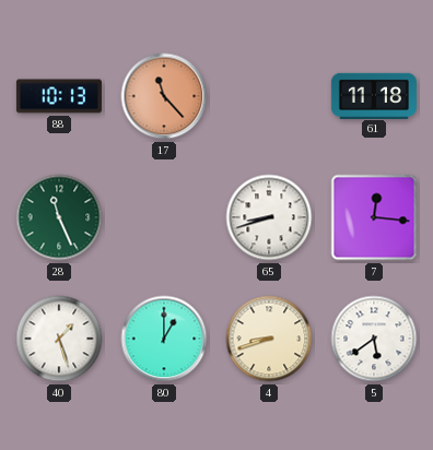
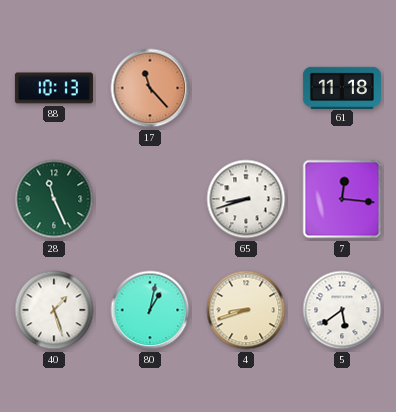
80: 1:00 -> 1:02
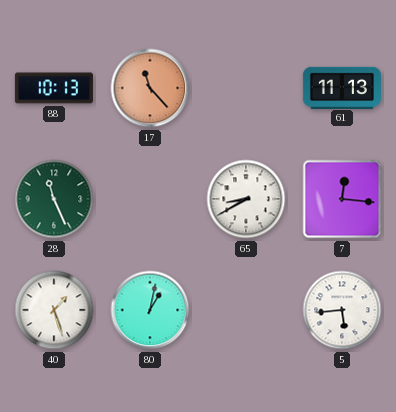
61: 11:18 -> 11:13
65: 8:42 -> 8:40
4: 8:42 -> none
5: 5:39 -> 5:44
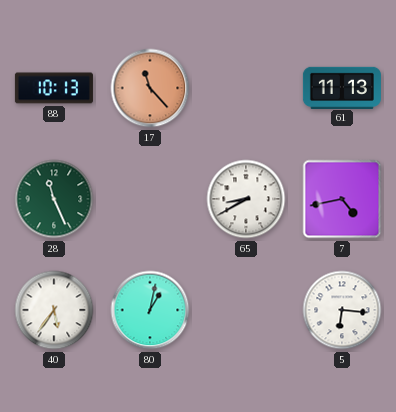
7: 12:16 -> 4:43
40: 1:27 -> 5:36
5: 5:44 -> 6:16
